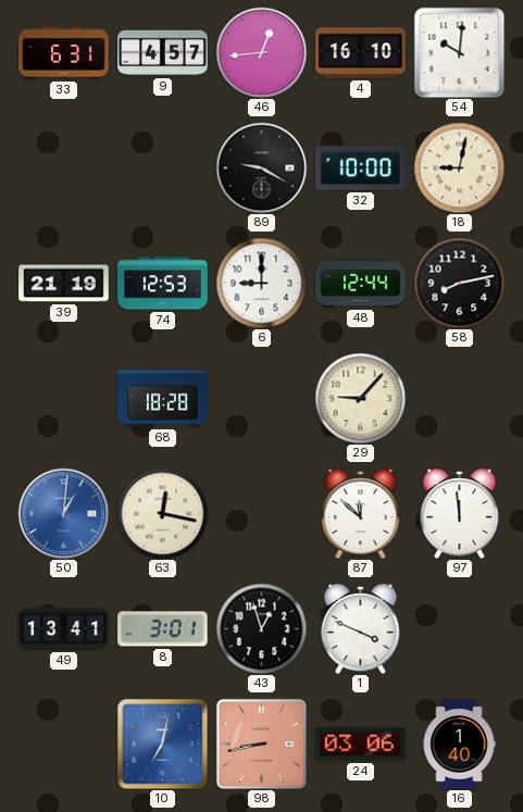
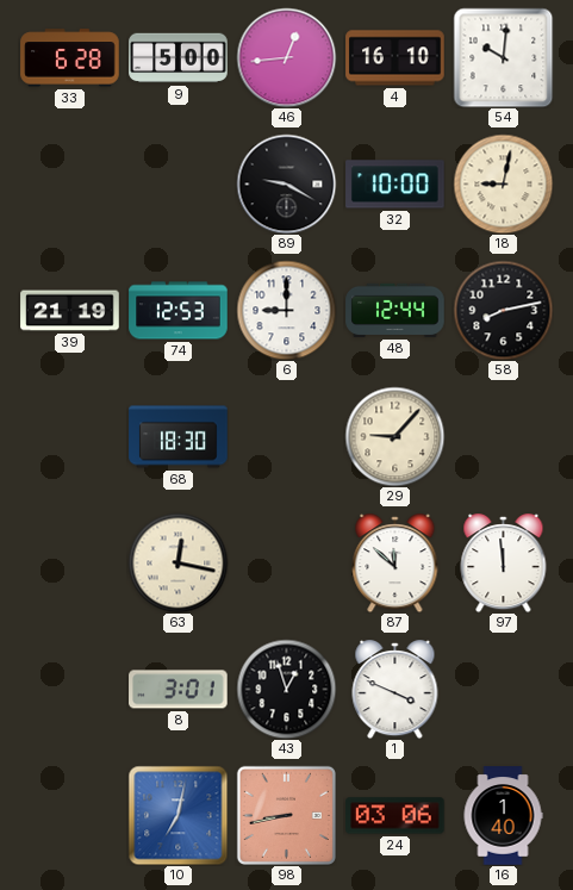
33: 6:31 -> 6:28
9: 4:57 -> 5:00
68: 18:28 -> 18:30
50: 1:01 -> none
49: 13:41 -> none
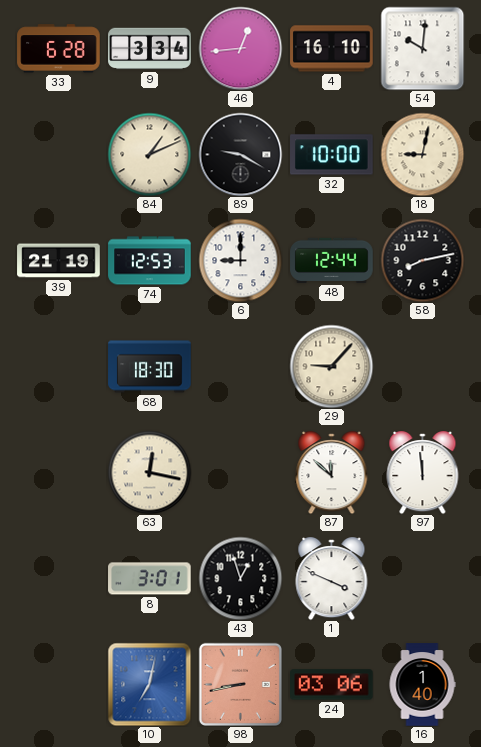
9: 5:00 -> 3:34
84: none -> 1:11
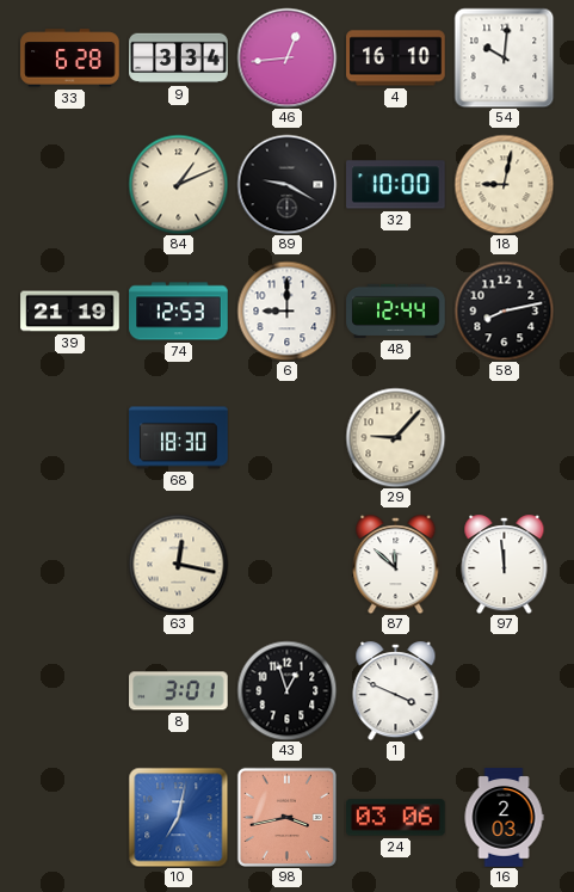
98: 8:43 -> 3:43
16: 1:40 -> 2:03
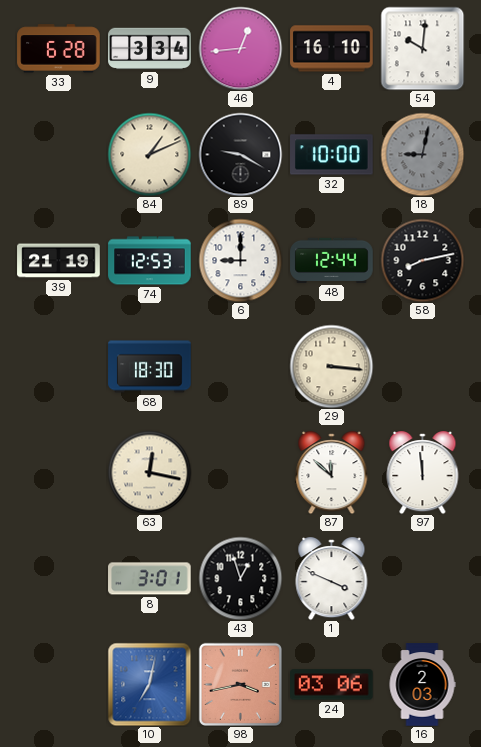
18 dial: cream -> grey
29: 9:07 -> 3:16
